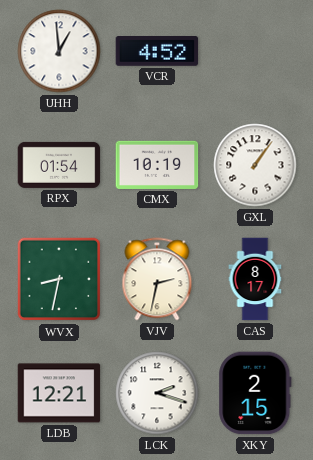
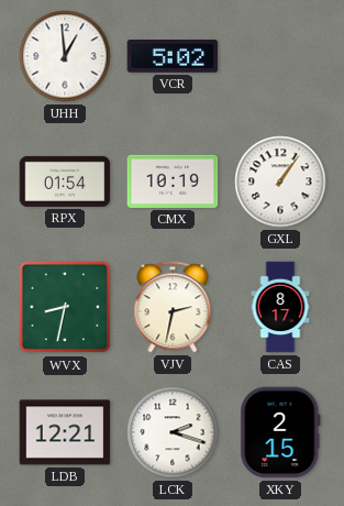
VCR: 4:52 -> 5:02
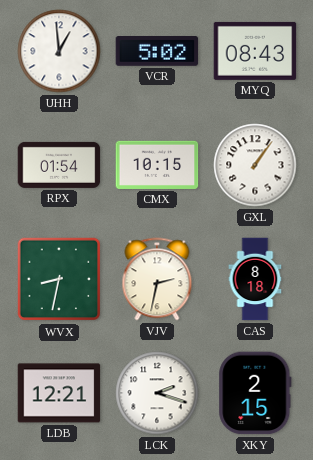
MYQ: none -> 08:43
CMX: 10:19 -> 10:15
CAS: 8:17 -> 8:18
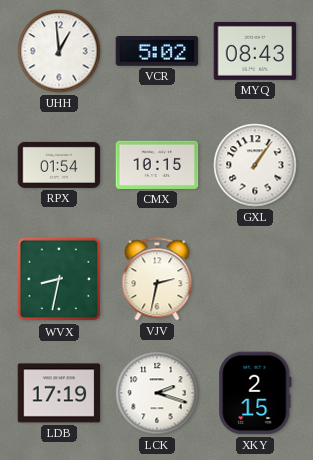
CAS: 8:18 -> none
LDB: 12:21 -> 17:19
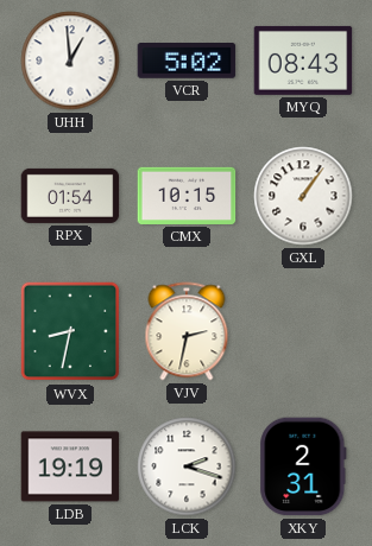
LDB: 17:19 -> 19:19
XKY: 2:15 -> 2:31
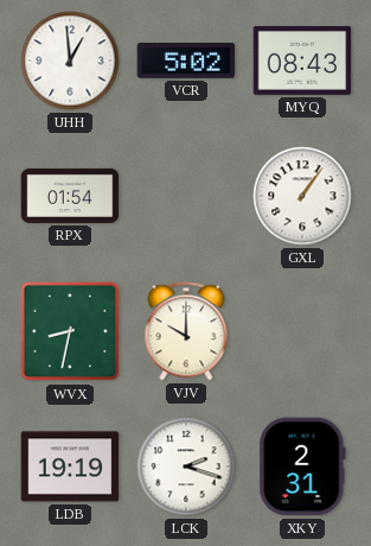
CMX: 10:15 -> none
VJV: 2:32 -> 10:00
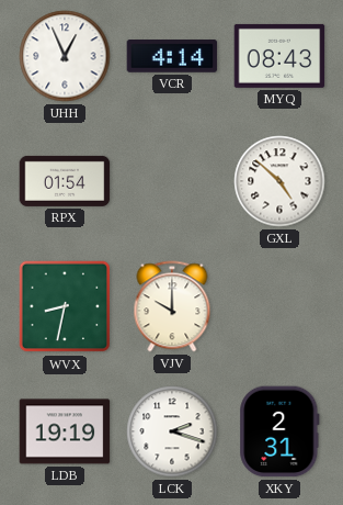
UHH: 12:59 -> 12:56
VCR: 5:02 -> 4:14
GXL: 1:06 -> 4:52
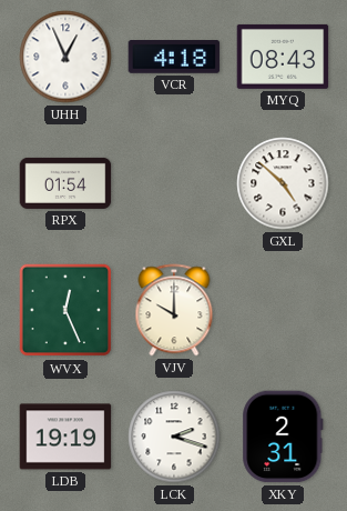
VCR: 4:14 -> 4:18
WVX: 8:32 -> 12:26
